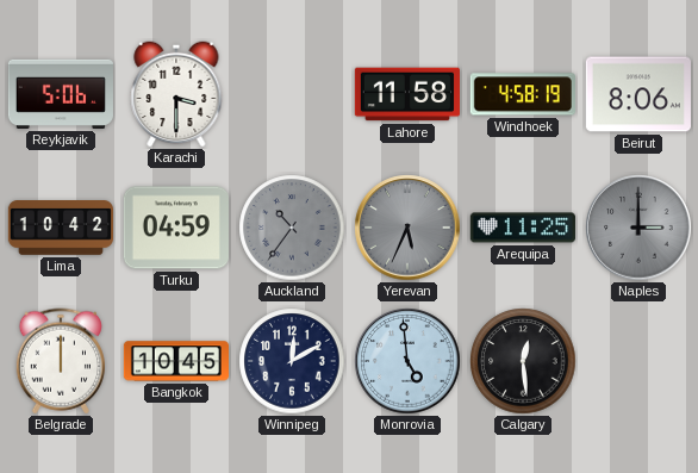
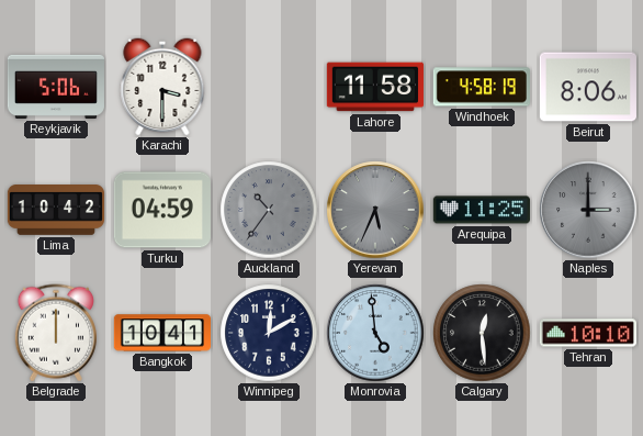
Bangkok: 10:45 -> 10:41
Tehran: none -> 10:10
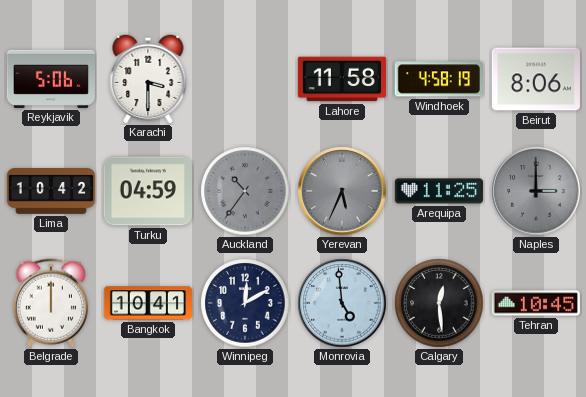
Tehran: 10:10 -> 10:45
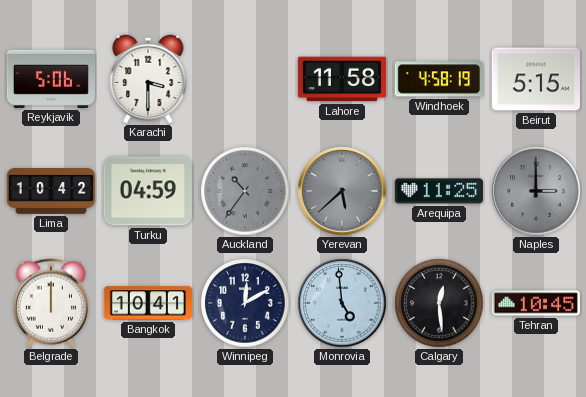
Beirut: 8:06 -> 5:15
Yerevan: 5:34 -> 5:38
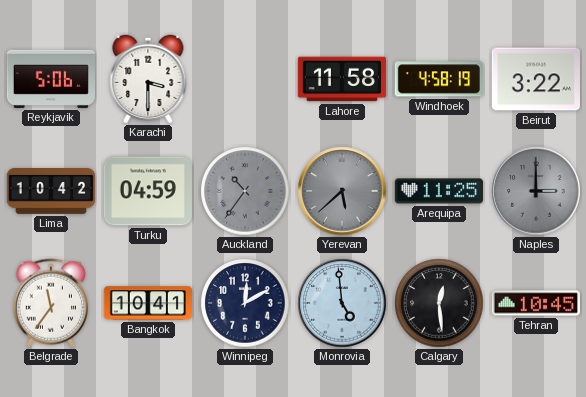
Beirut: 5:15 -> 3:22
Belgrade: 12:00 -> 11:36
